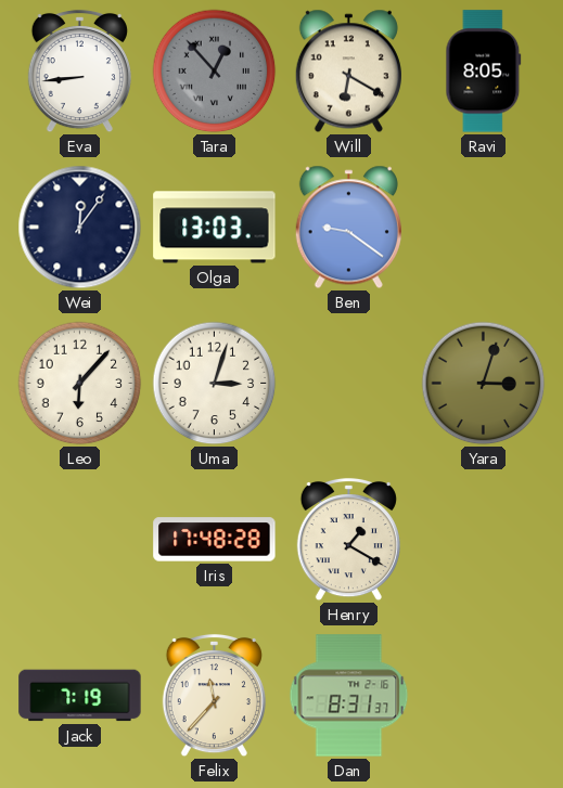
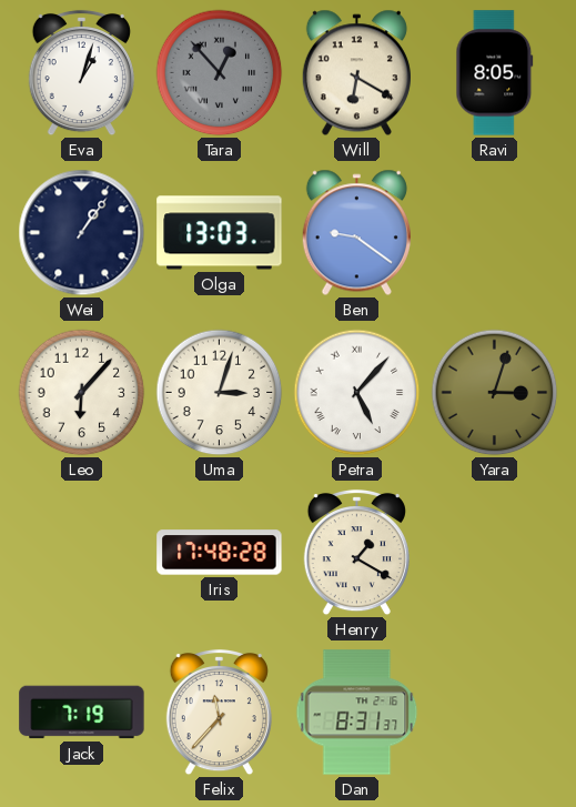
Eva: 8:44 -> 1:03
Wei: 12:06 -> 1:06
Petra: none -> 5:07
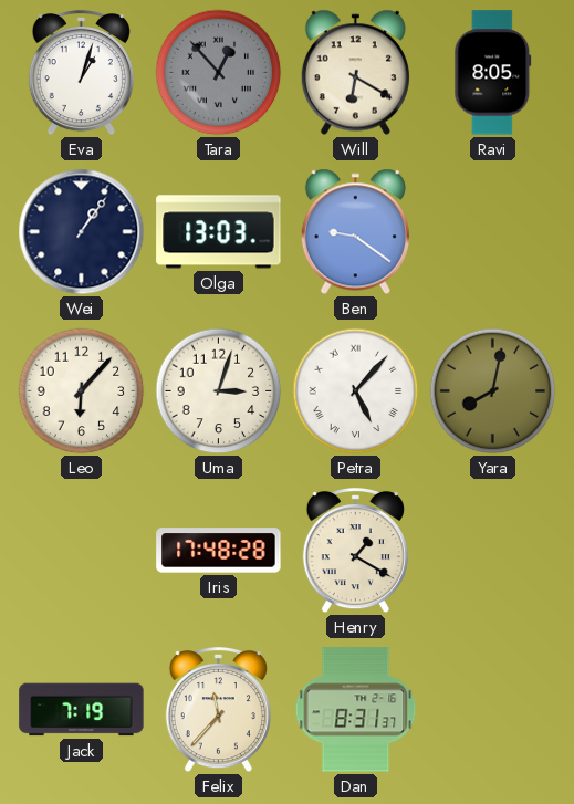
Yara: 3:03 -> 8:02
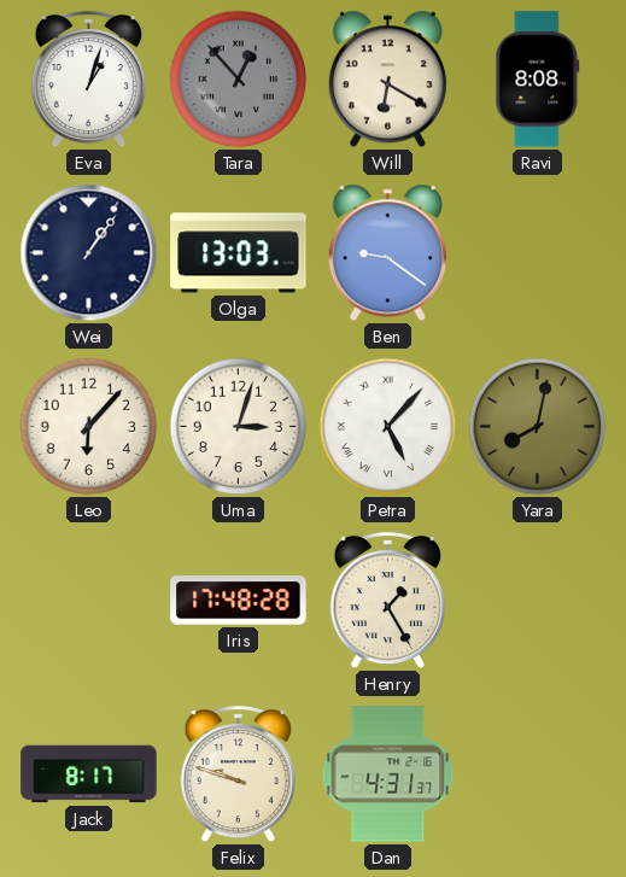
Ravi: 8:05 -> 8:08
Henry: 1:20 -> 1:25
Jack: 7:19 -> 8:17
Felix: 11:37 -> 9:48
Dan: 8:31 -> 4:31
